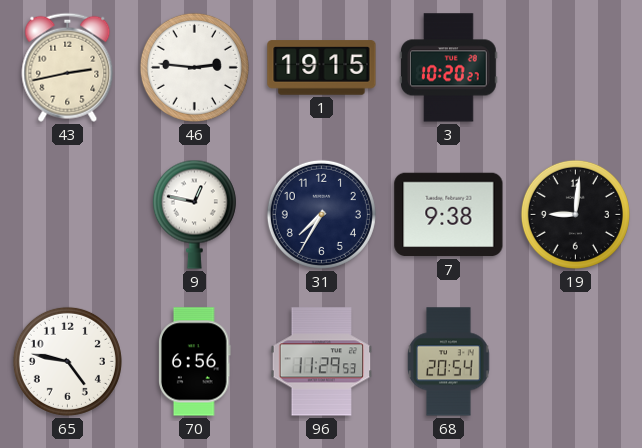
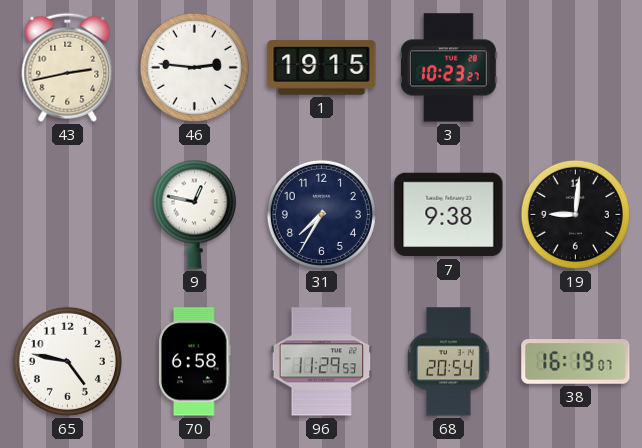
3: 10:20 -> 10:23
70: 6:56 -> 6:58
38: none -> 16:19
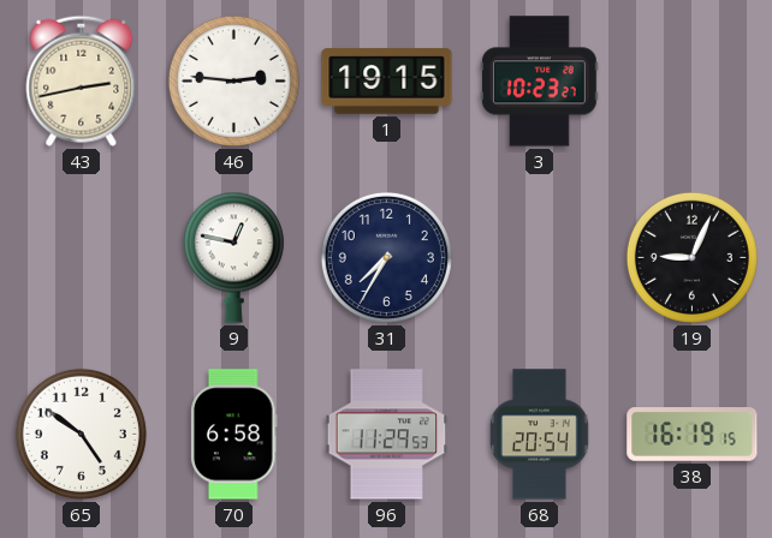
7: 9:38 -> none
19: 9:01 -> 9:04
65: 4:47 -> 4:51
38: 16:19:07 -> 16:19:15
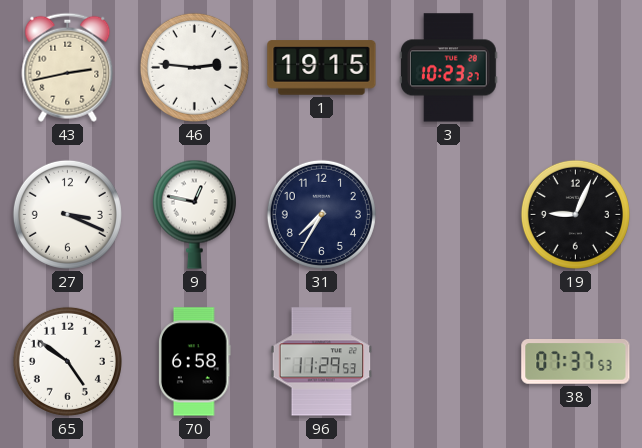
27: none -> 3:19
68: 20:54 -> none
38: 16:19 -> 07:37
